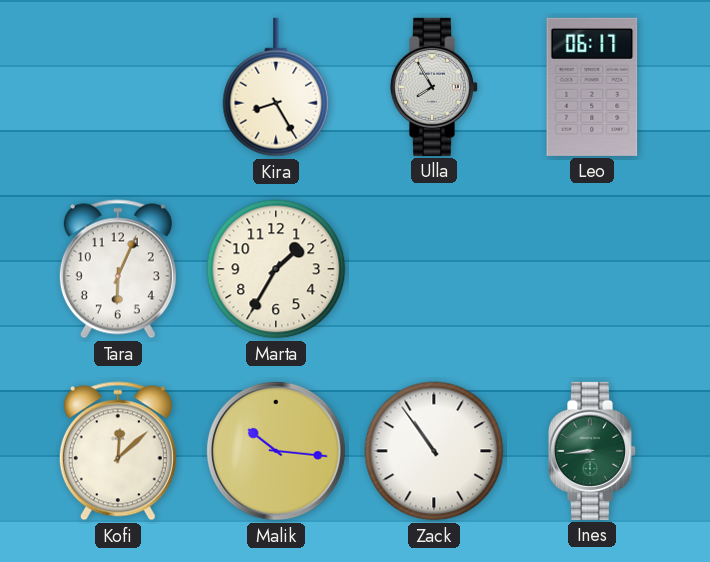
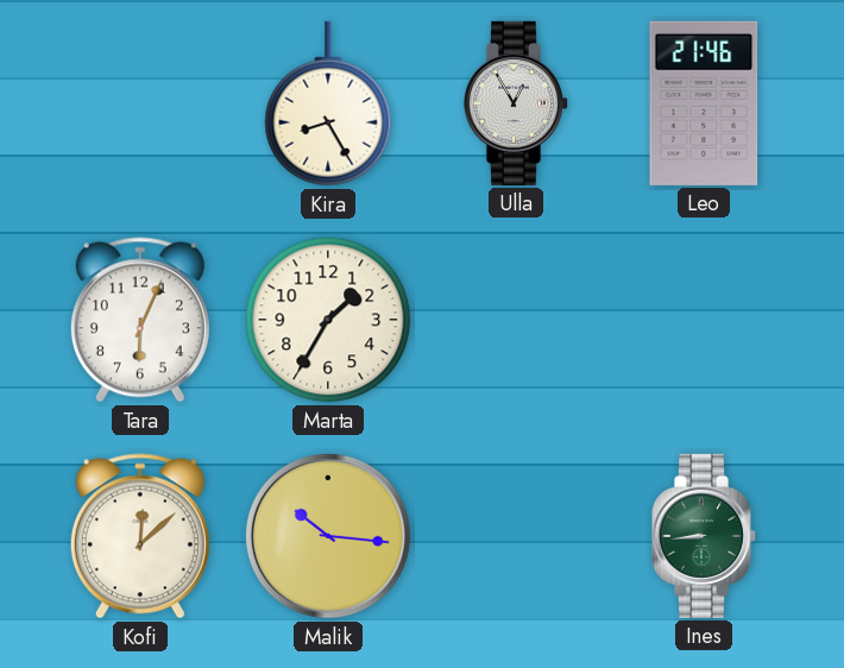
Ulla: 7:55 -> 12:55
Leo: 06:17 -> 21:46
Zack: 10:54 -> none
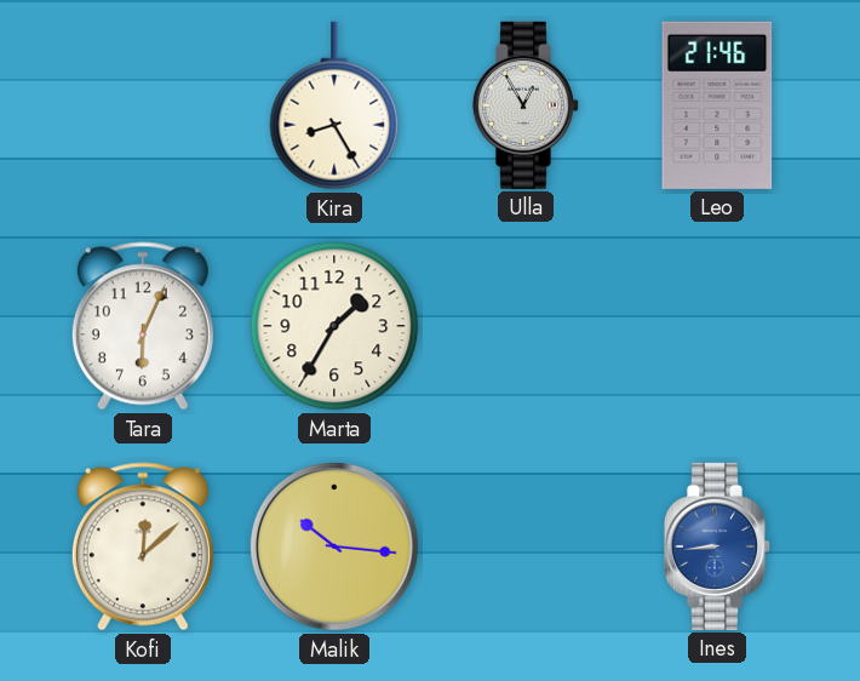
Ines dial: green -> blue
